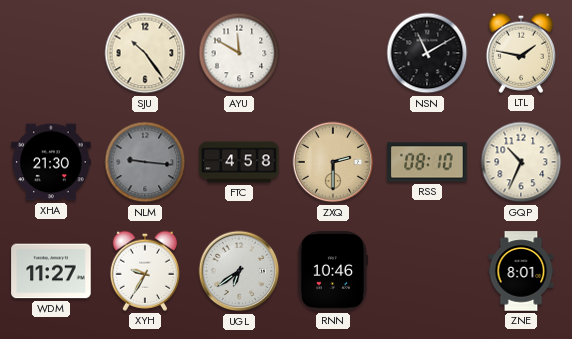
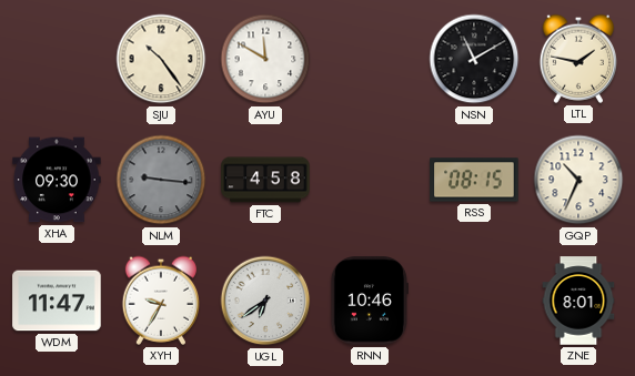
XHA: 21:30 -> 09:30
ZXQ: 2:30 -> none
RSS: 08:10 -> 08:15
WDM: 11:27 -> 11:47
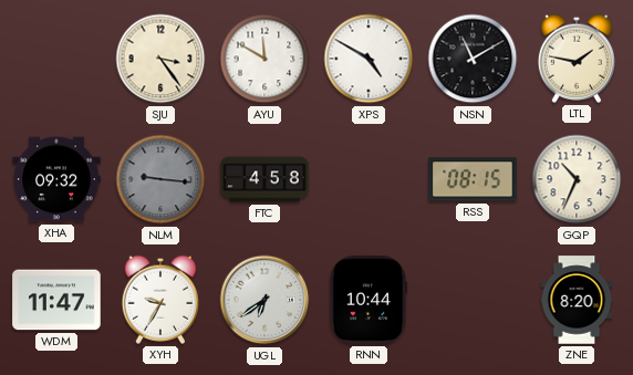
SJU: 10:24 -> 3:24
XPS: none -> 4:50
XHA: 09:30 -> 09:32
RNN: 10:46 -> 10:44
ZNE: 8:01 -> 8:20
